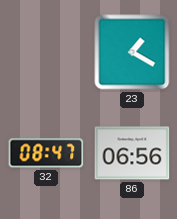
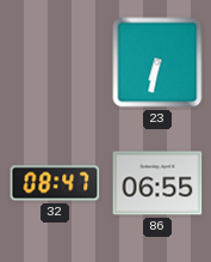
23: 1:20 -> 6:32
86: 06:56 -> 06:55
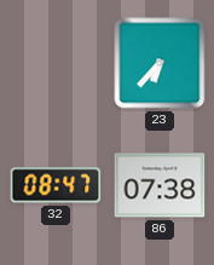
23: 6:32 -> 6:37
86: 06:55 -> 07:38
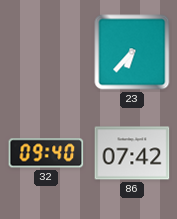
32: 08:47 -> 09:40
86: 07:38 -> 07:42
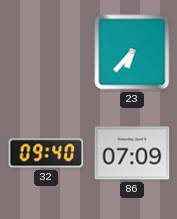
86: 07:42 -> 07:09
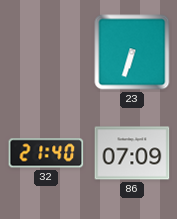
23: 6:37 -> 6:33
32: 09:40 -> 21:40
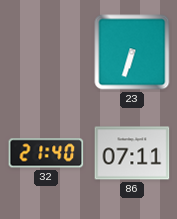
86: 07:09 -> 07:11
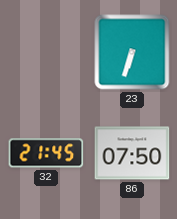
32: 21:40 -> 21:45
86: 07:11 -> 07:50
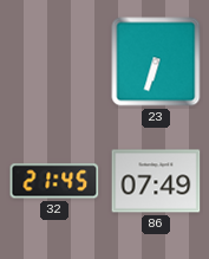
86: 07:50 -> 07:49
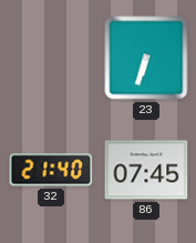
32: 21:45 -> 21:40
86: 07:49 -> 07:45
